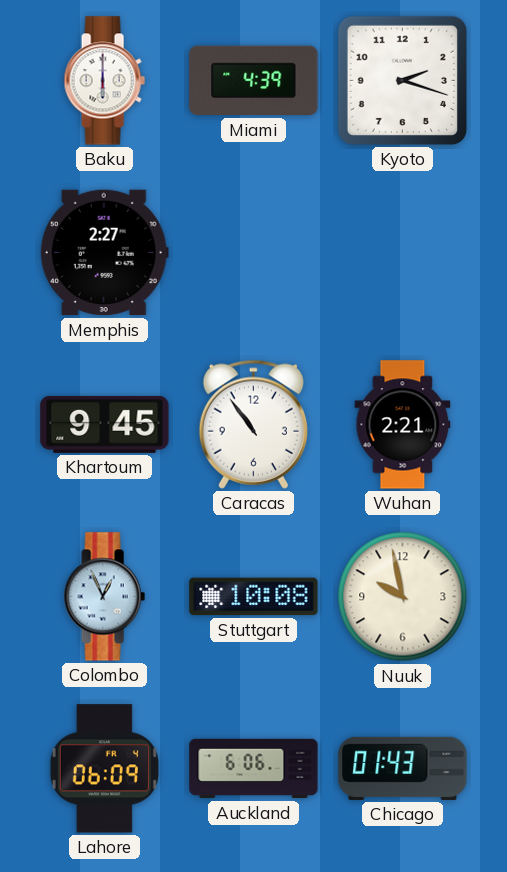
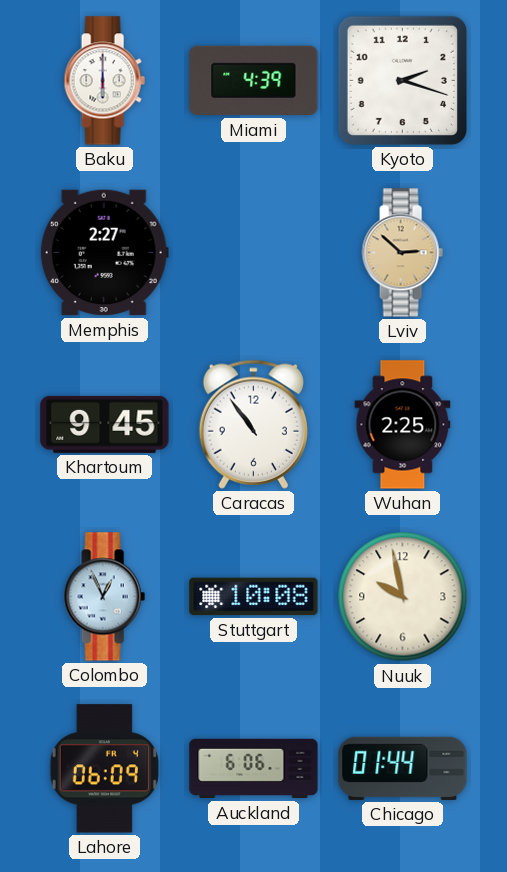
Lviv: none -> 2:52
Wuhan: 2:21 -> 2:25
Chicago: 01:43 -> 01:44
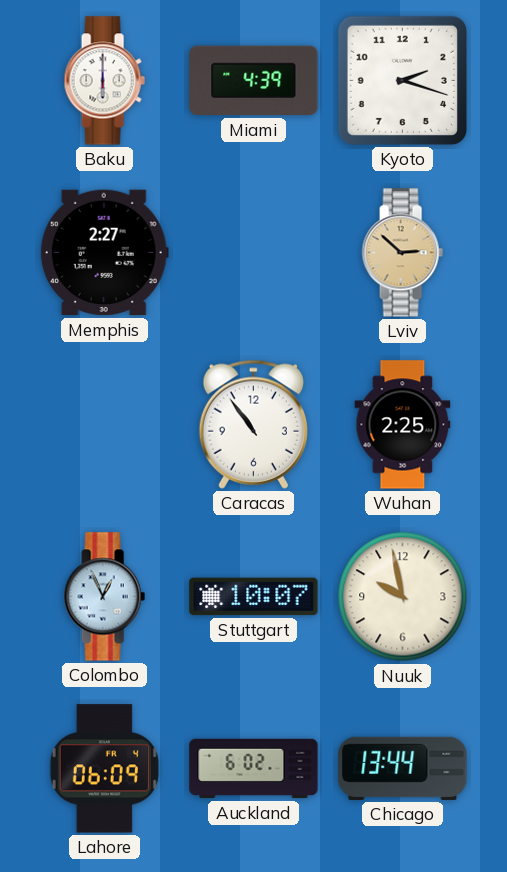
Khartoum: 9:45 -> none
Stuttgart: 10:08 -> 10:07
Auckland: 6:06 -> 6:02
Chicago: 01:44 -> 13:44
